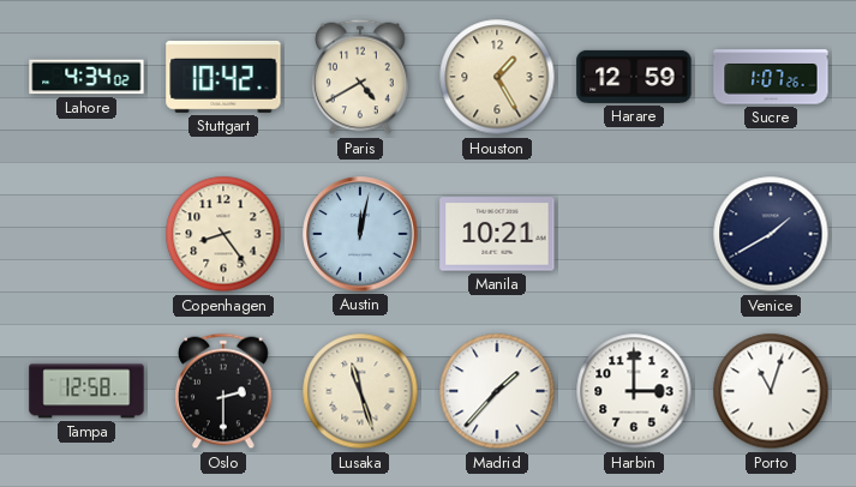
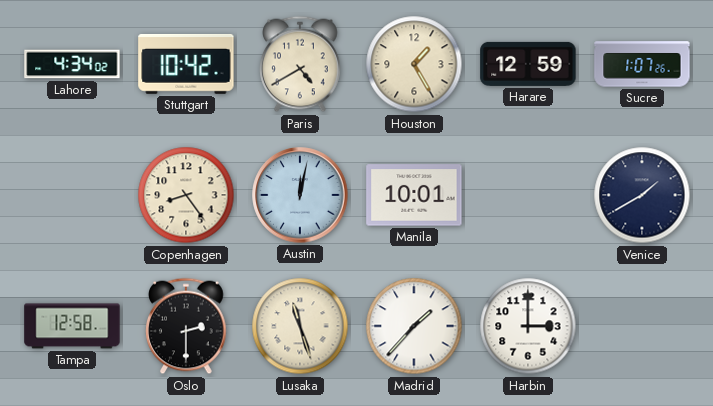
Manila: 10:21 -> 10:01
Porto: 11:03 -> none
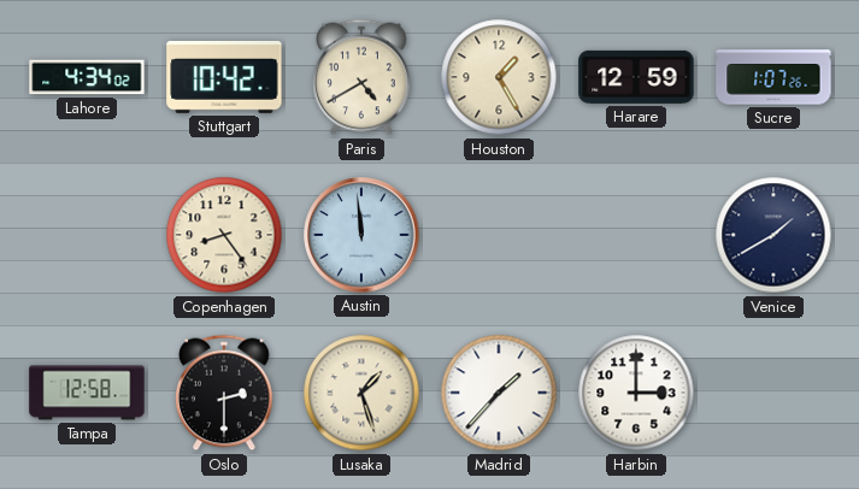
Austin: 12:02 -> 11:59
Manila: 10:01 -> none
Lusaka: 11:27 -> 1:27
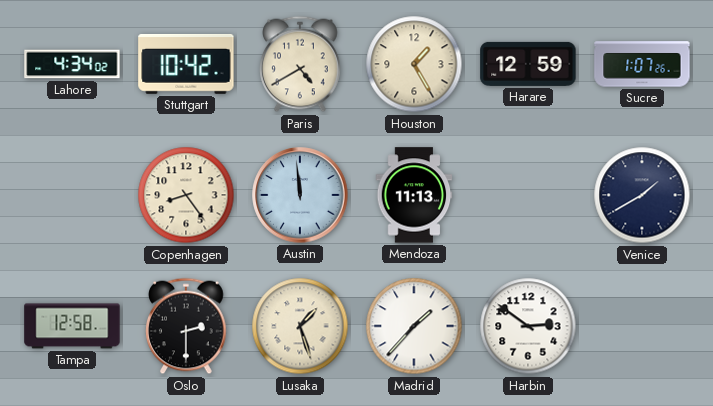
Mendoza: none -> 11:13
Harbin: 3:00 -> 2:51
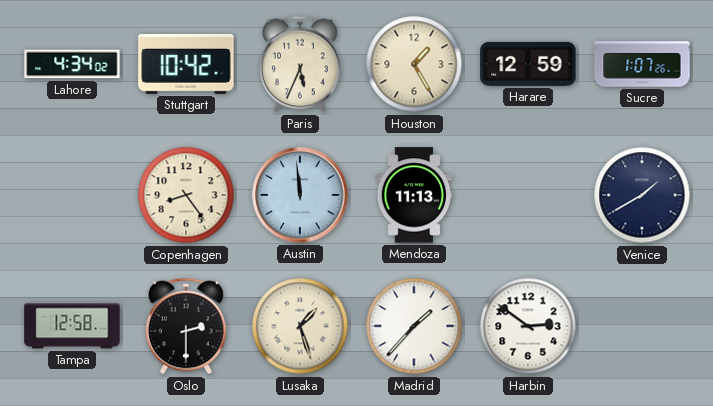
Paris: 4:40 -> 5:34
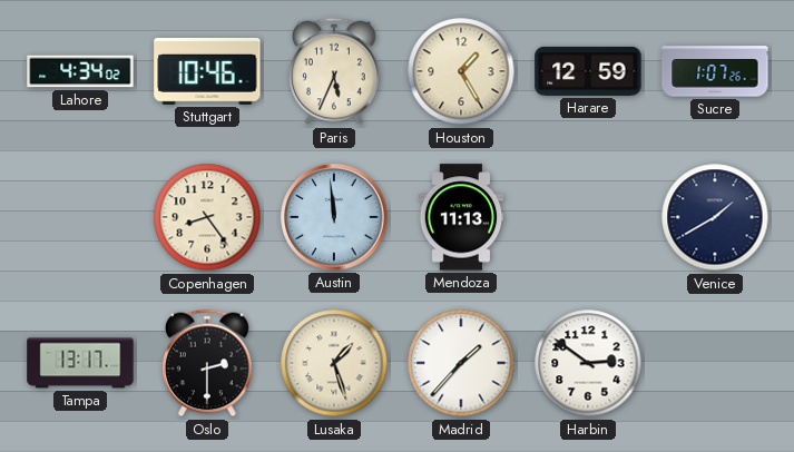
Stuttgart: 10:42 -> 10:46
Tampa: 12:58 -> 13:17
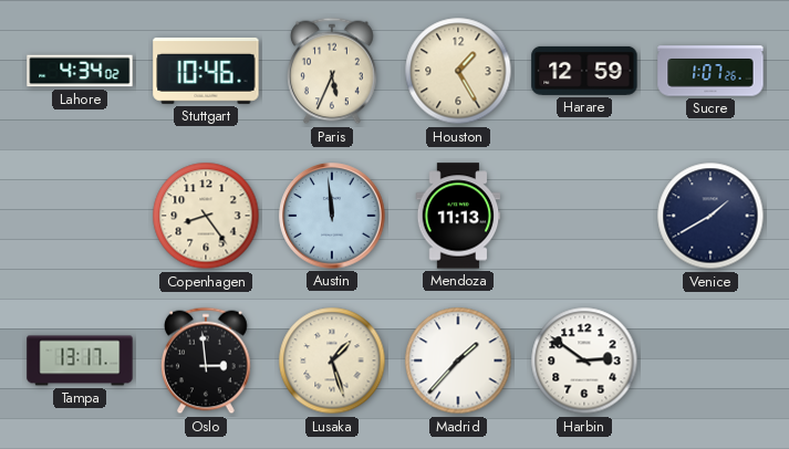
Oslo: 2:30 -> 2:59
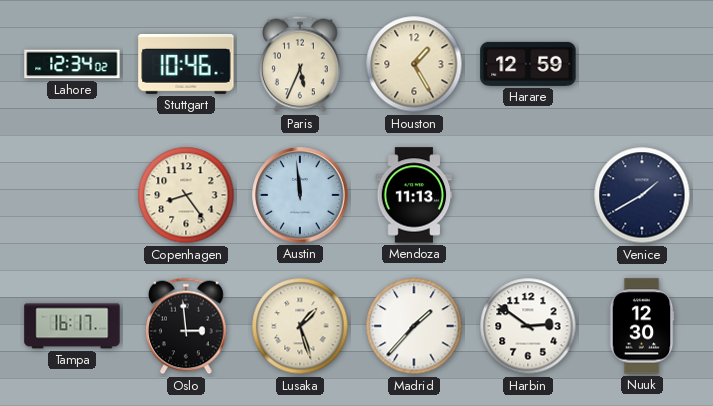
Lahore: 4:34 -> 12:34
Sucre: 1:07 -> none
Tampa: 13:17 -> 16:17
Nuuk: none -> 12:30
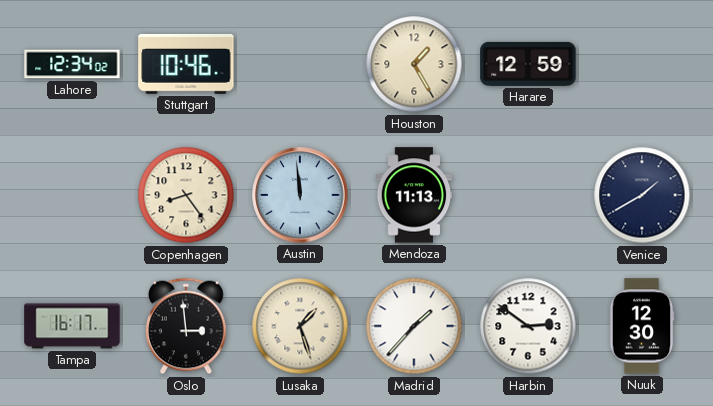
Paris: 5:34 -> none
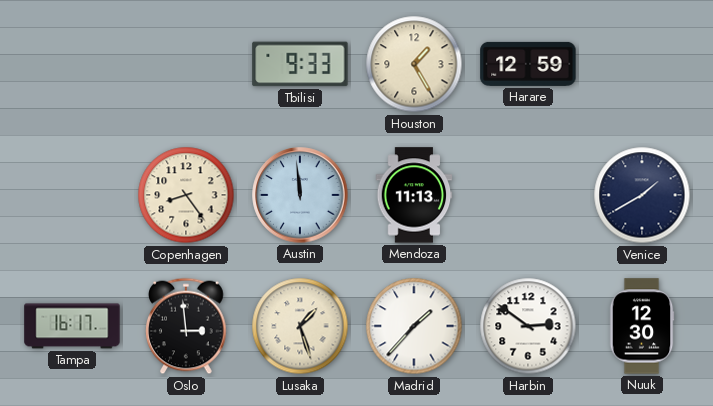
Lahore: 12:34 -> none
Stuttgart: 10:46 -> none
Tbilisi: none -> 9:33
